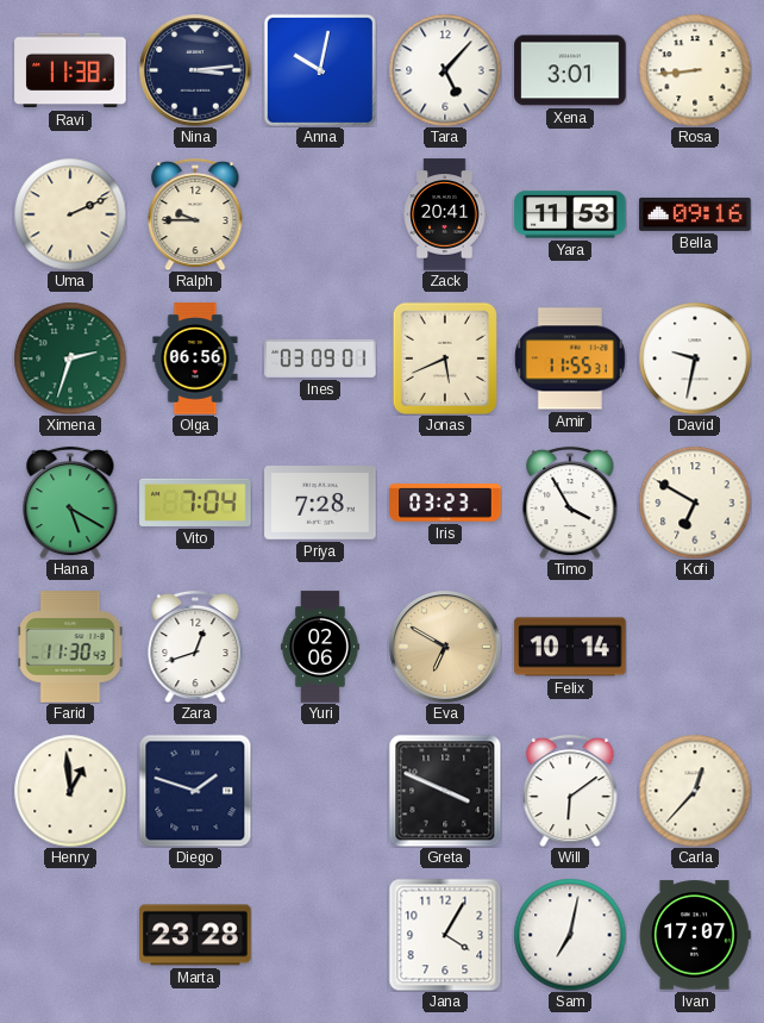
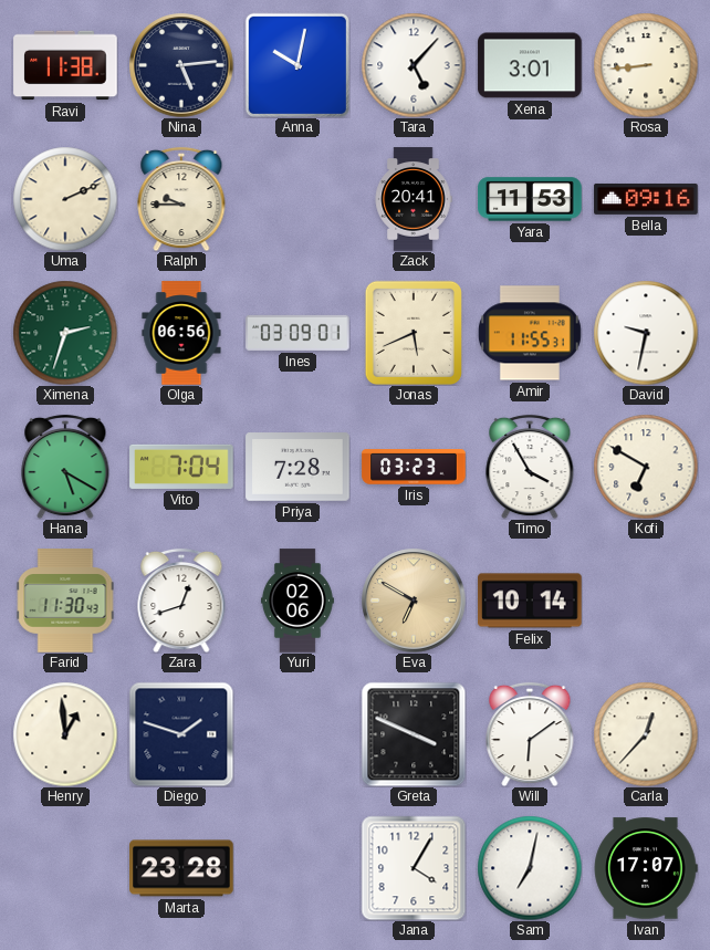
Nina: 3:14 -> 5:14
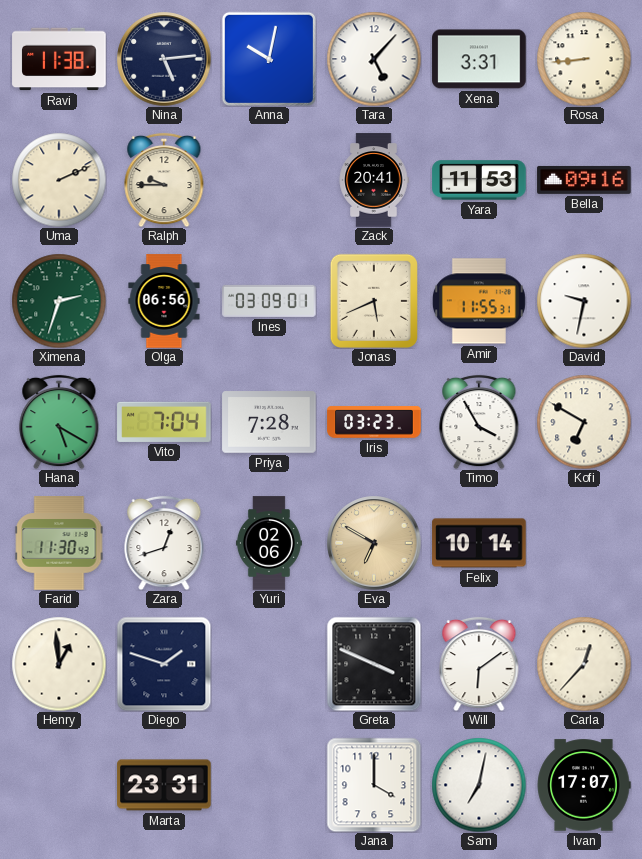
Xena: 3:01 -> 3:31
Marta: 23:28 -> 23:31
Jana: 4:05 -> 4:00
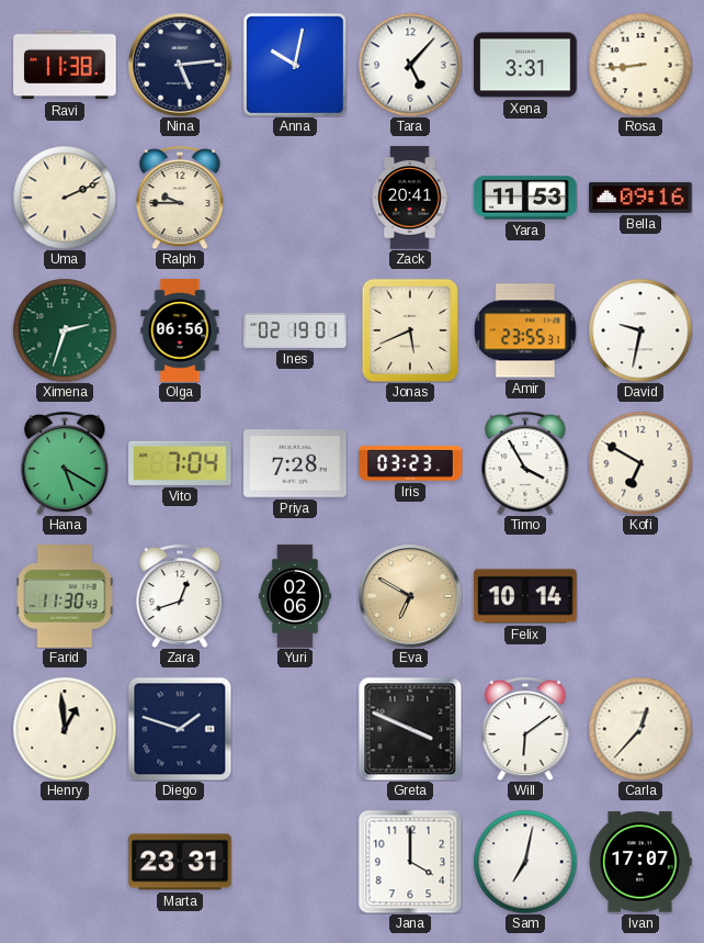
Ines: 03:09 -> 02:19
Amir: 11:55 -> 23:55
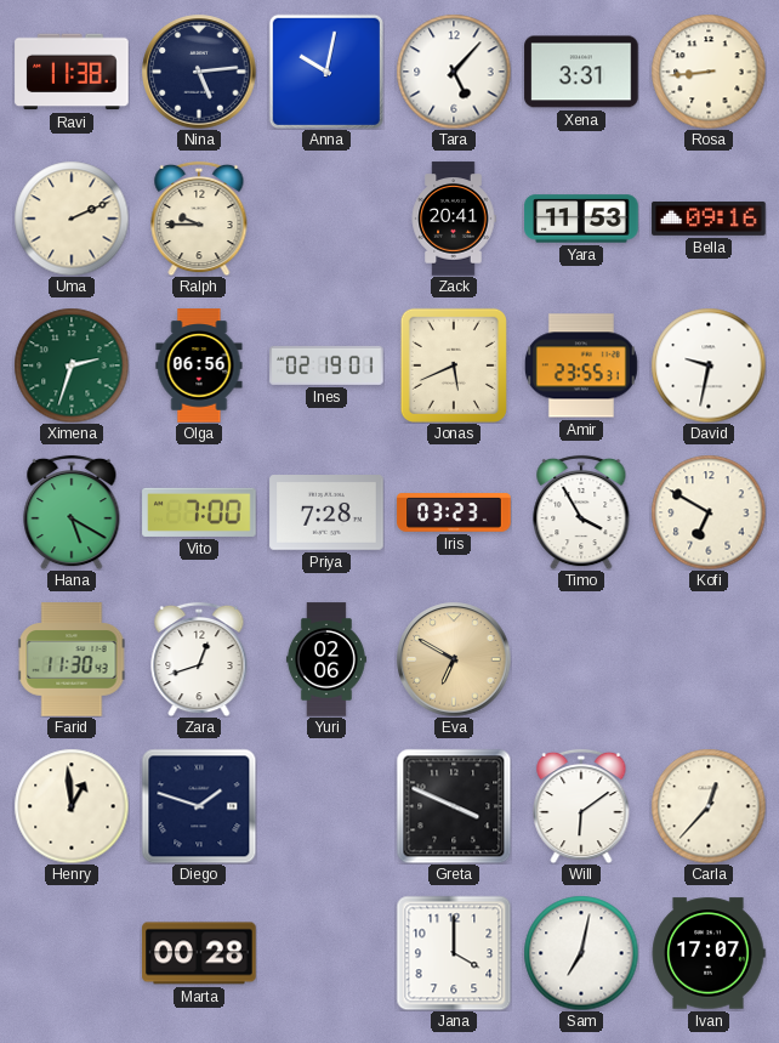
Vito: 7:04 -> 7:00
Felix: 10:14 -> none
Marta: 23:31 -> 00:28
